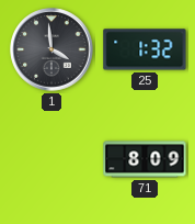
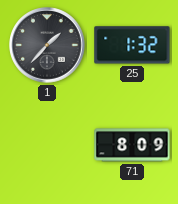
1: 3:59 -> 1:37
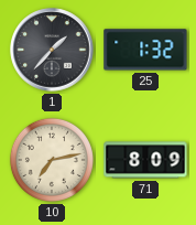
10: none -> 7:13
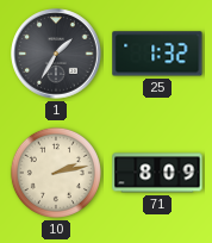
1: 1:37 -> 1:35
10: 7:13 -> 2:13
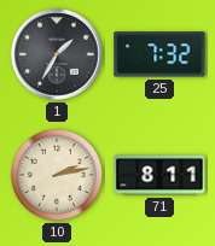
25: 1:32 -> 7:32
71: 8:09 -> 8:11
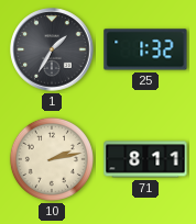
25: 7:32 -> 1:32
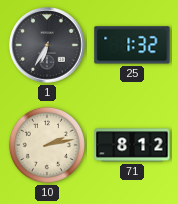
1: 1:35 -> 6:35
71: 8:11 -> 8:12
